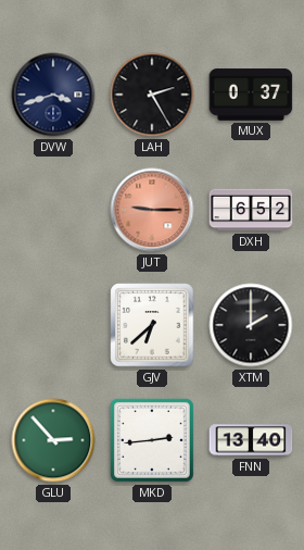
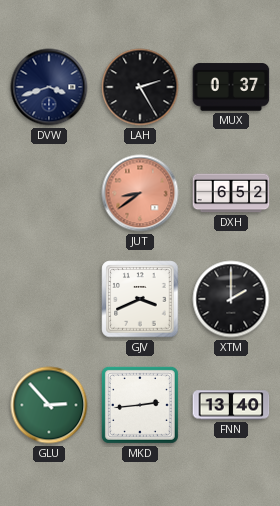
JUT: 9:15 -> 8:39
GJV: 6:38 -> 3:41
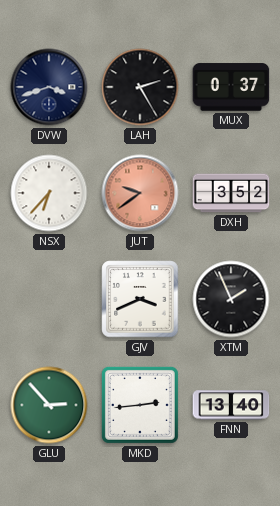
NSX: none -> 6:37
JUT: 8:39 -> 9:39
DXH: 6:52 -> 3:52
XTM: 2:00 -> 1:56
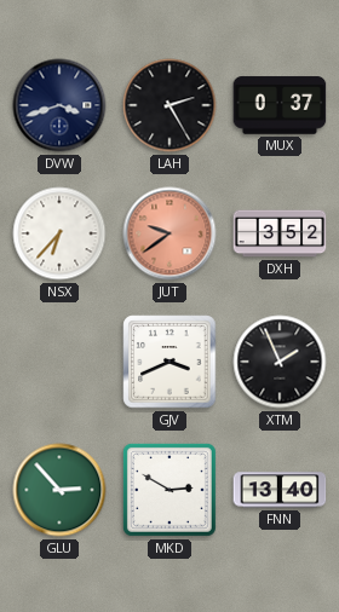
MKD: 2:44 -> 2:50
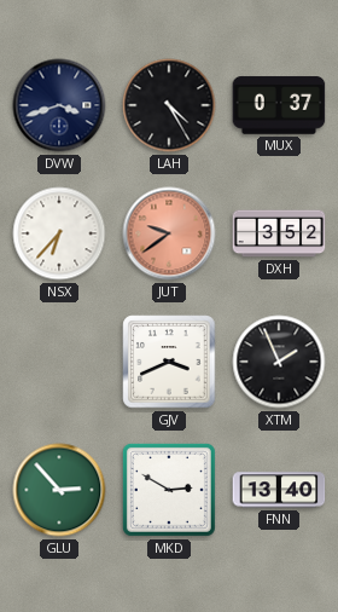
LAH: 2:25 -> 4:25
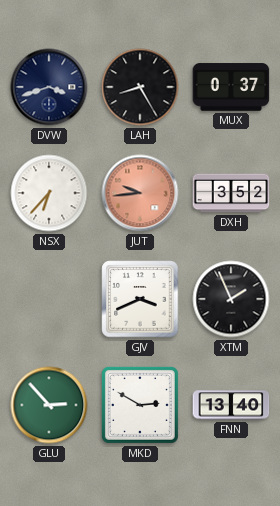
LAH: 4:25 -> 8:25
JUT: 9:39 -> 9:44
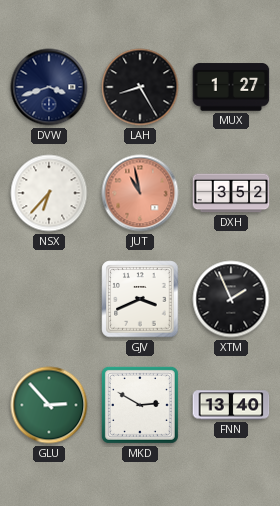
MUX: 0:37 -> 1:27
JUT: 9:44 -> 10:58
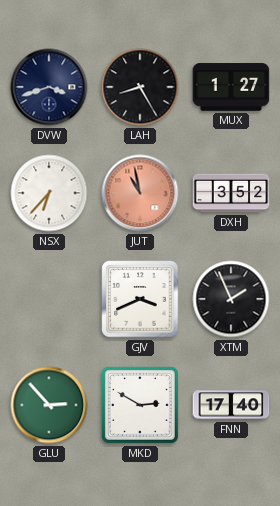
FNN: 13:40 -> 17:40
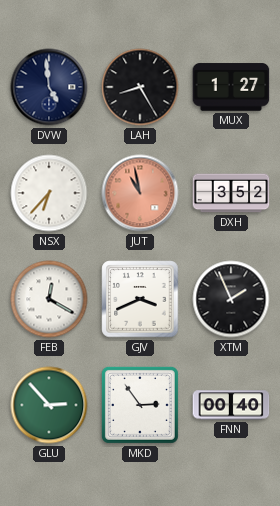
DVW: 3:42 -> 4:59
FEB: none -> 12:20
MKD: 2:50 -> 2:54
FNN: 17:40 -> 00:40
